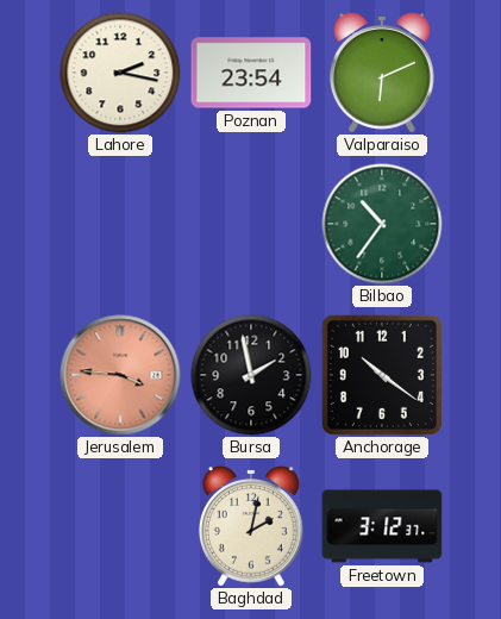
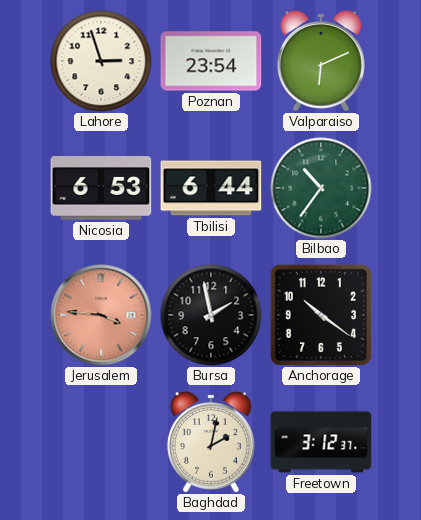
Lahore: 2:17 -> 2:57
Nicosia: none -> 6:53
Tbilisi: none -> 6:44
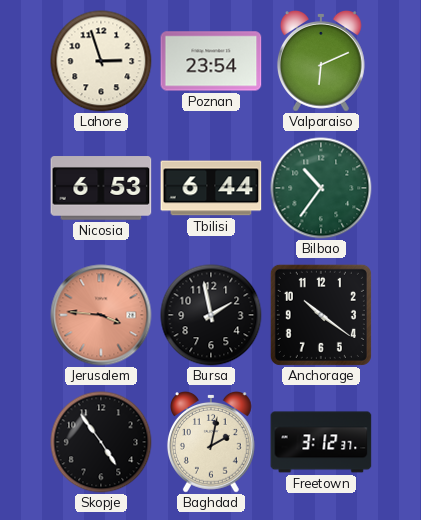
Skopje: none -> 4:54
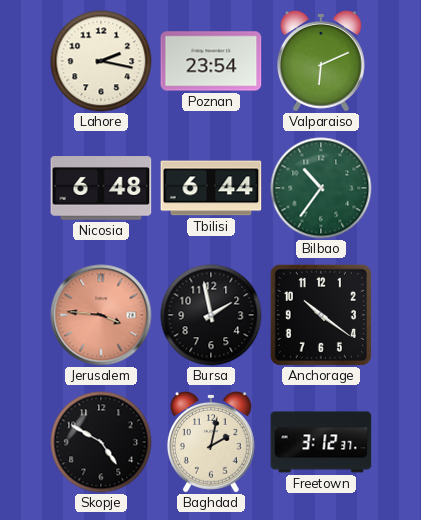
Lahore: 2:57 -> 2:17
Nicosia: 6:53 -> 6:48
Skopje: 4:54 -> 4:50
